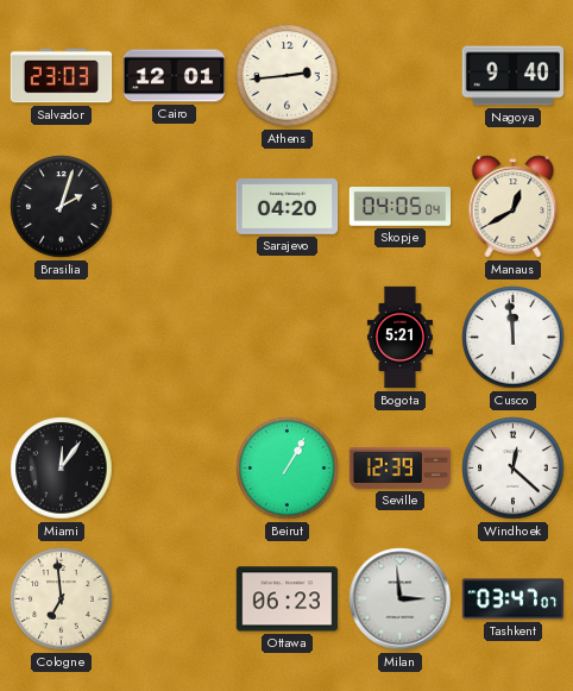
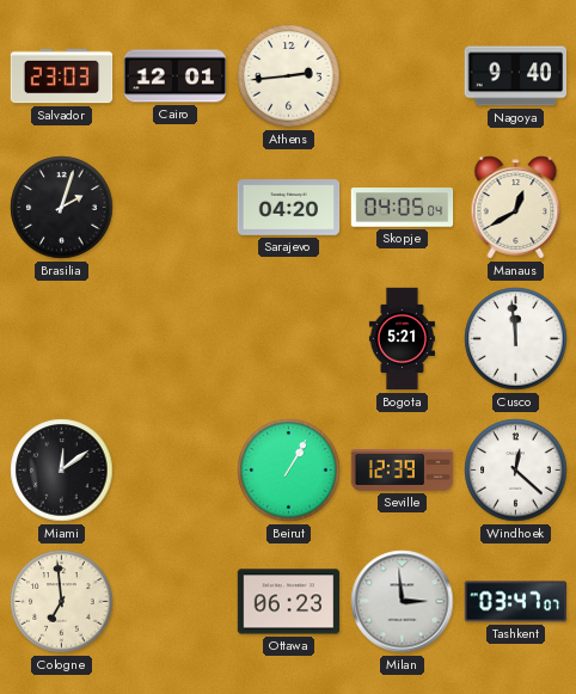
Miami: 12:06 -> 12:09
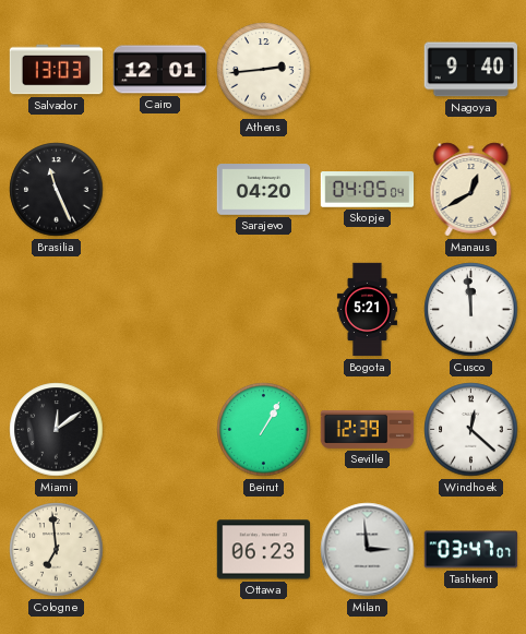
Salvador: 23:03 -> 13:03
Brasilia: 2:03 -> 11:26
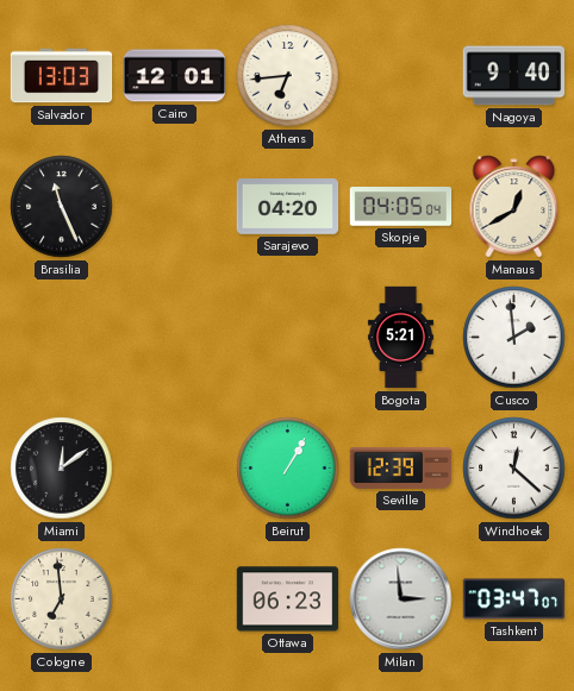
Athens: 2:44 -> 6:44
Cusco: 11:59 -> 1:59
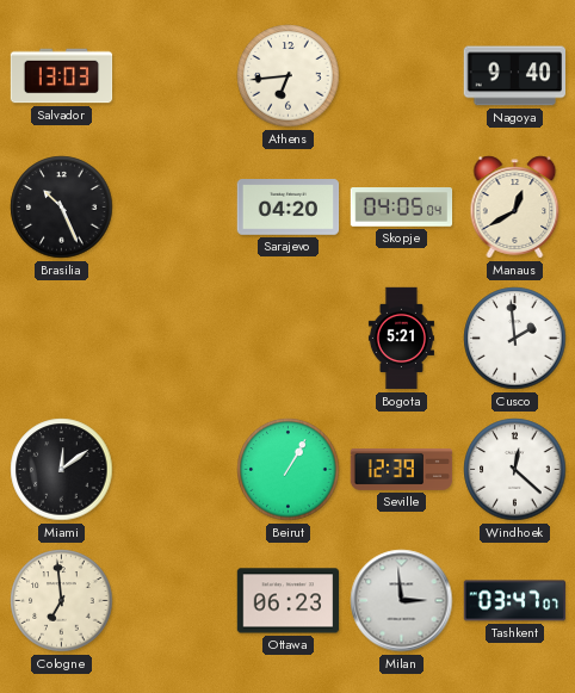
Cairo: 12:01 -> none
Brasilia: 11:26 -> 10:26
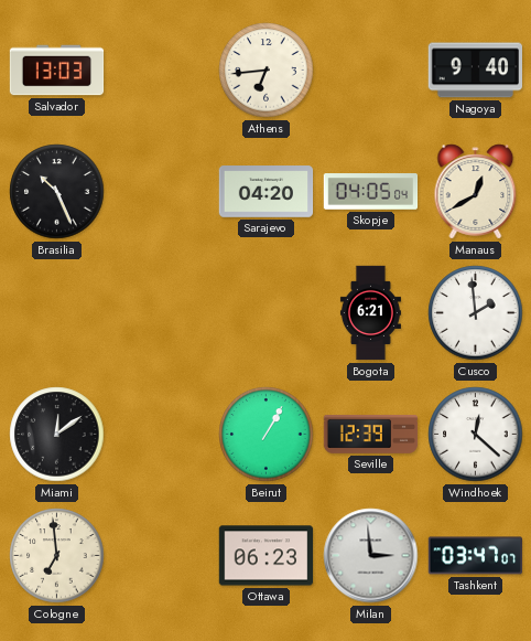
Bogota: 5:21 -> 6:21
